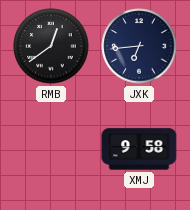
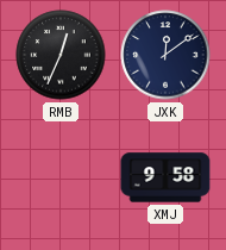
RMB: 12:39 -> 12:34
JXK: 6:44 -> 12:09
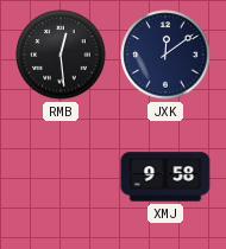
RMB: 12:34 -> 12:29
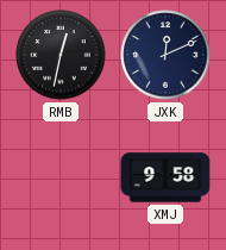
RMB: 12:29 -> 12:32
JXK: 12:09 -> 12:11
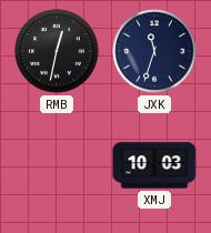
JXK: 12:11 -> 11:33
XMJ: 9:58 -> 10:03
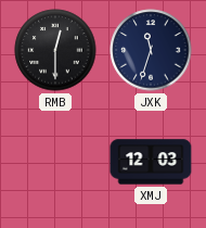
RMB: 12:32 -> 12:30
XMJ: 10:03 -> 12:03
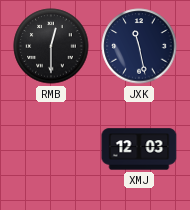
JXK: 11:33 -> 11:28
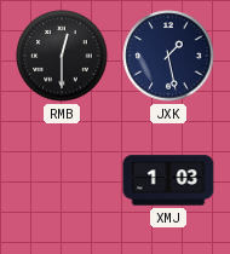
JXK: 11:28 -> 1:28
XMJ: 12:03 -> 1:03
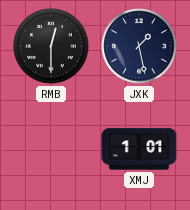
XMJ: 1:03 -> 1:01
